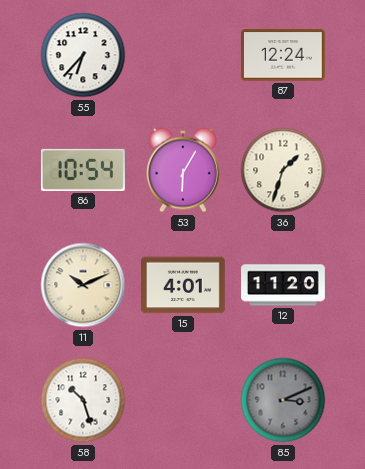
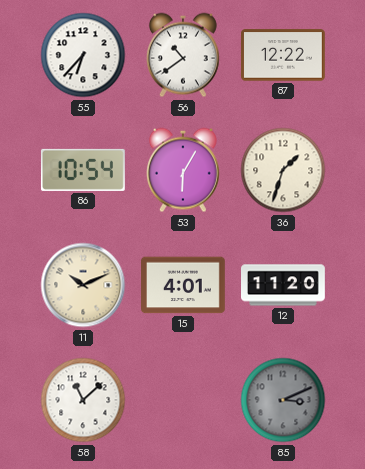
56: none -> 10:39
87: 12:24 -> 12:22
58: 10:27 -> 11:08
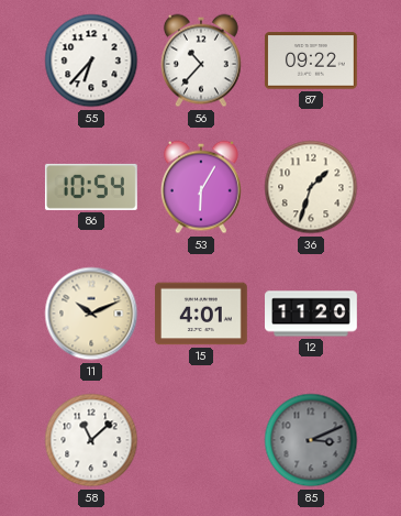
56: 10:39 -> 10:37
87: 12:22 -> 09:22
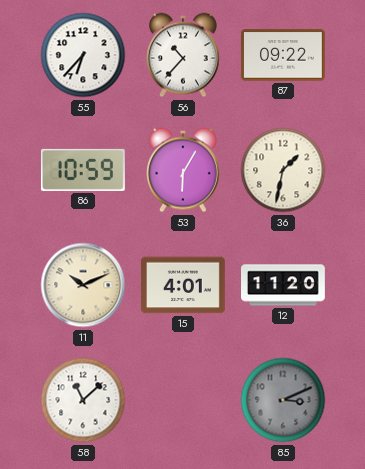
86: 10:54 -> 10:59
36: 1:33 -> 1:32
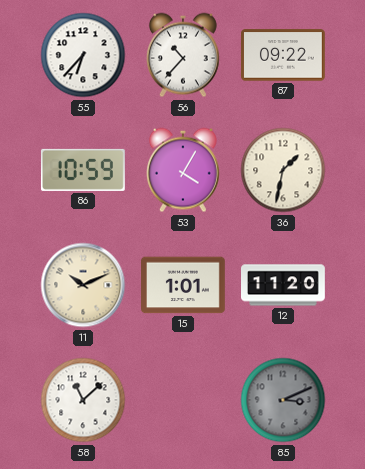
53: 6:05 -> 4:05
15: 4:01 -> 1:01
